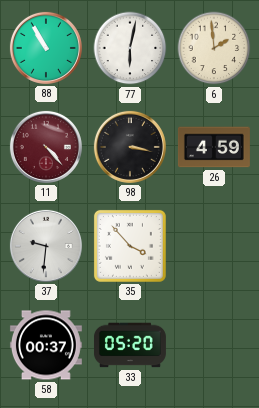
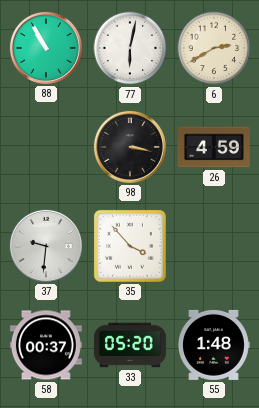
6: 1:59 -> 2:40
11: 4:23 -> none
55: none -> 1:48
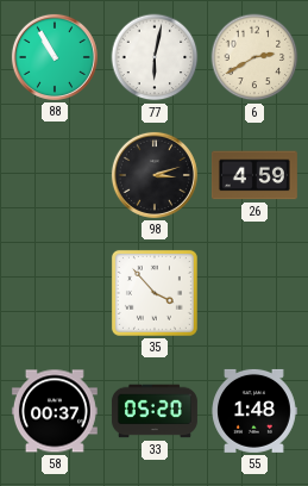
98: 3:17 -> 3:12
37: 9:31 -> none
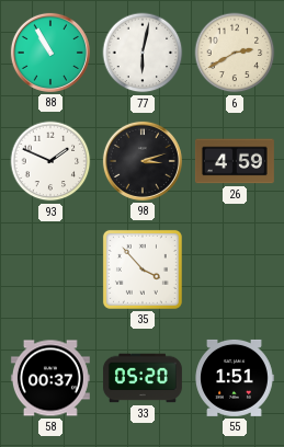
93: none -> 1:49
55: 1:48 -> 1:51
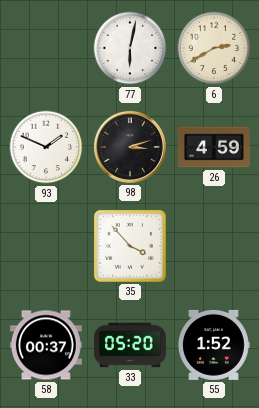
88: 10:55 -> none
55: 1:51 -> 1:52
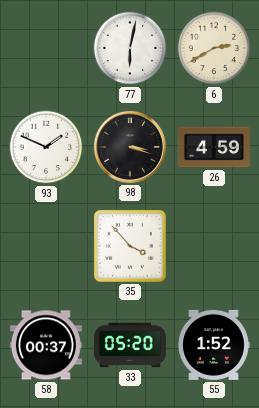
98: 3:12 -> 3:18
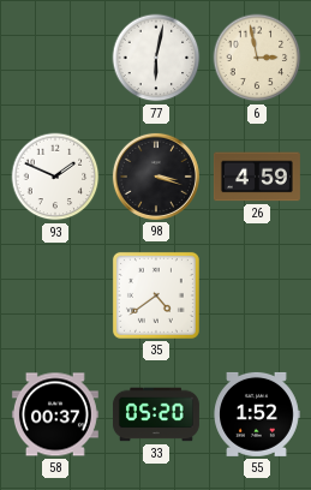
6: 2:40 -> 2:58
35: 3:53 -> 4:39
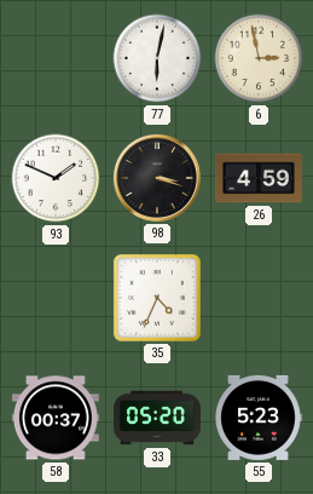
35: 4:39 -> 4:34
55: 1:52 -> 5:23
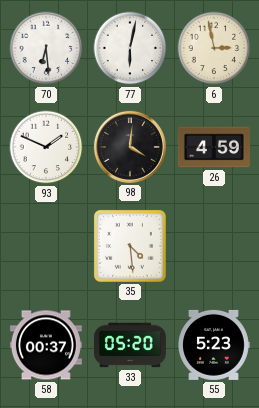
70: none -> 6:29
98: 3:18 -> 4:01
35: 4:34 -> 4:29
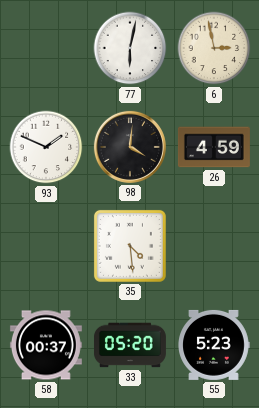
70: 6:29 -> none
